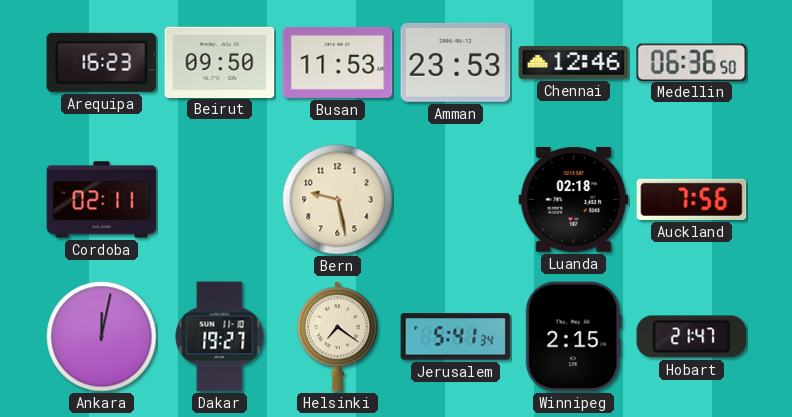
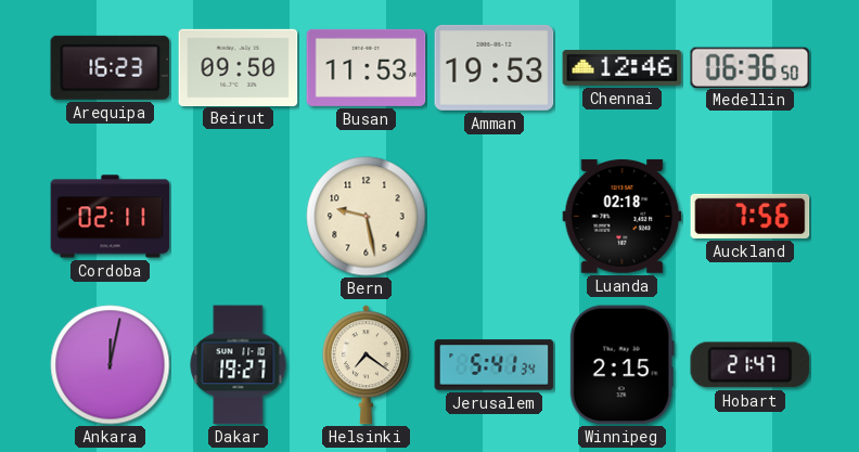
Amman: 23:53 -> 19:53
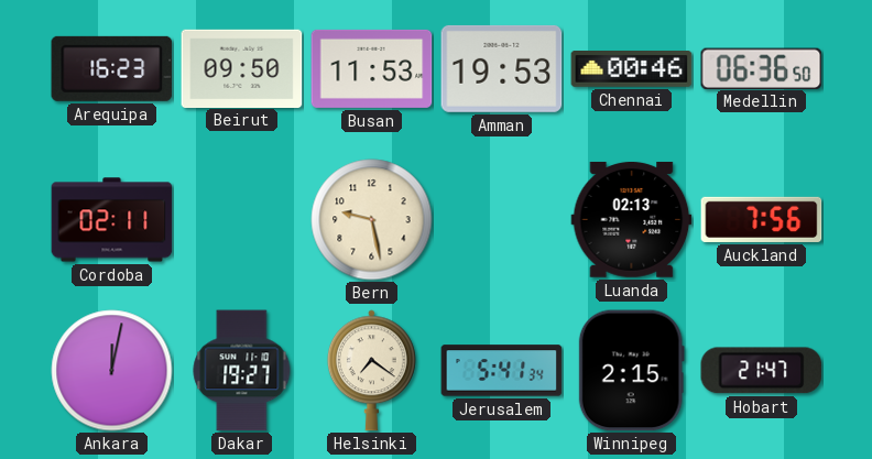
Chennai: 12:46 -> 00:46
Luanda: 02:18 -> 02:13
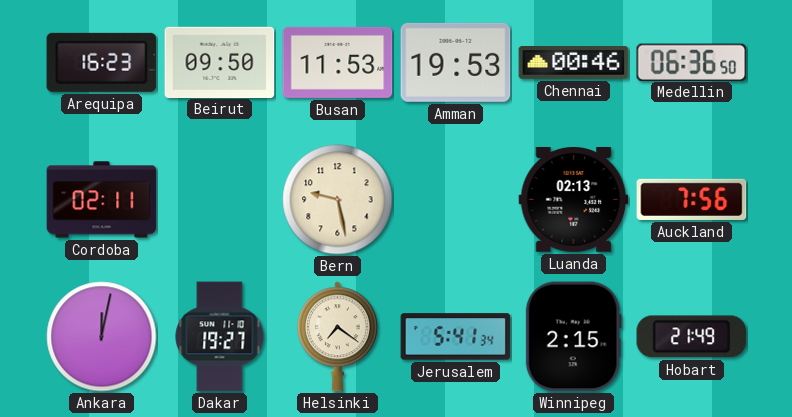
Hobart: 21:47 -> 21:49
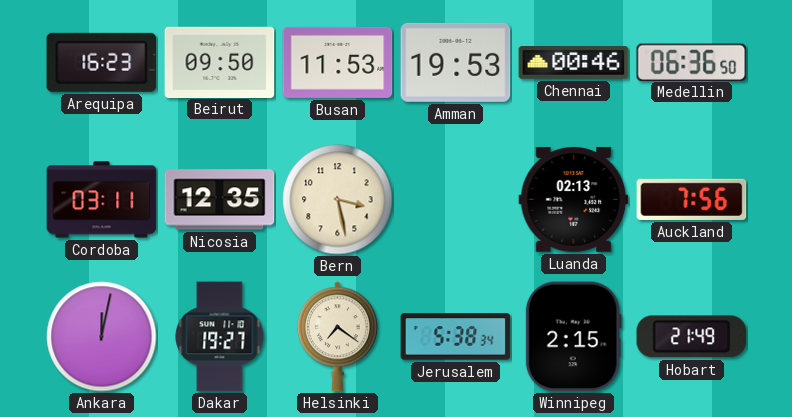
Cordoba: 02:11 -> 03:11
Nicosia: none -> 12:35
Bern: 9:28 -> 3:28
Jerusalem: 5:41 -> 5:38
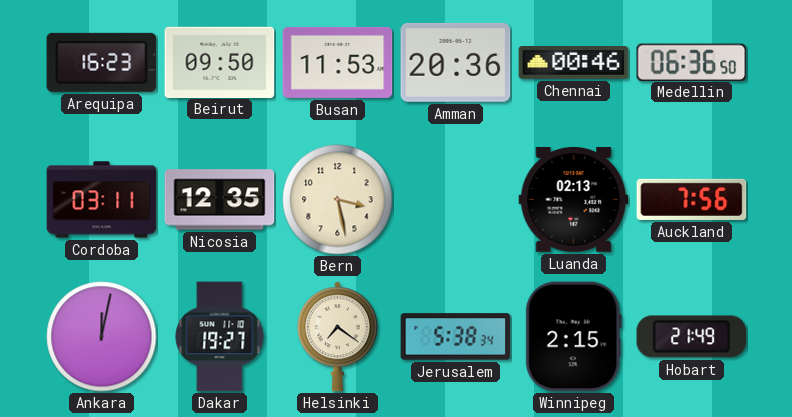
Amman: 19:53 -> 20:36
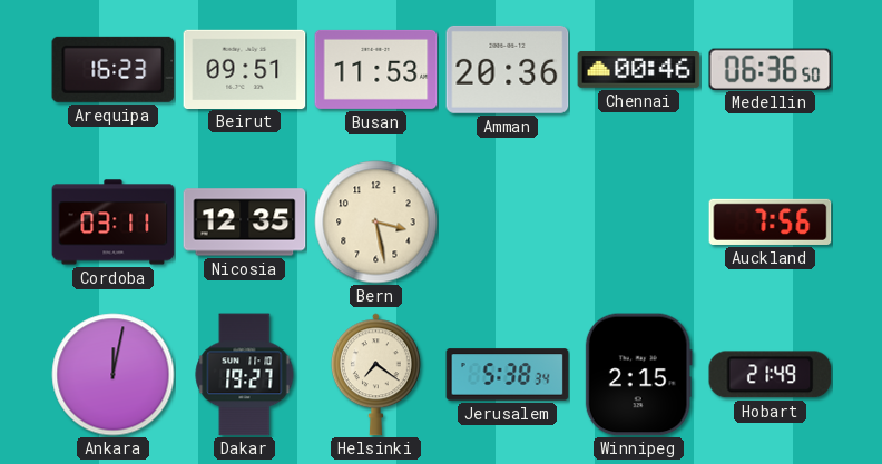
Beirut: 09:50 -> 09:51
Luanda: 02:13 -> none
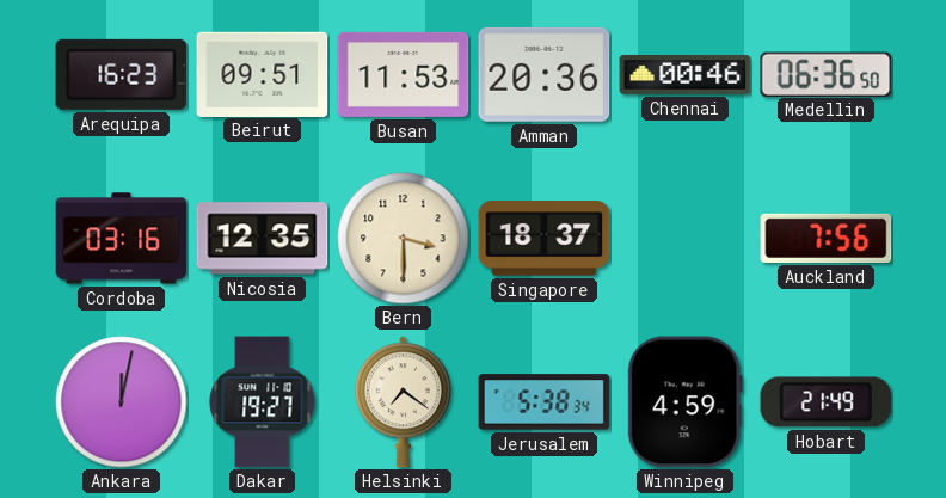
Cordoba: 03:11 -> 03:16
Bern: 3:28 -> 3:30
Singapore: none -> 18:37
Winnipeg: 2:15 -> 4:59
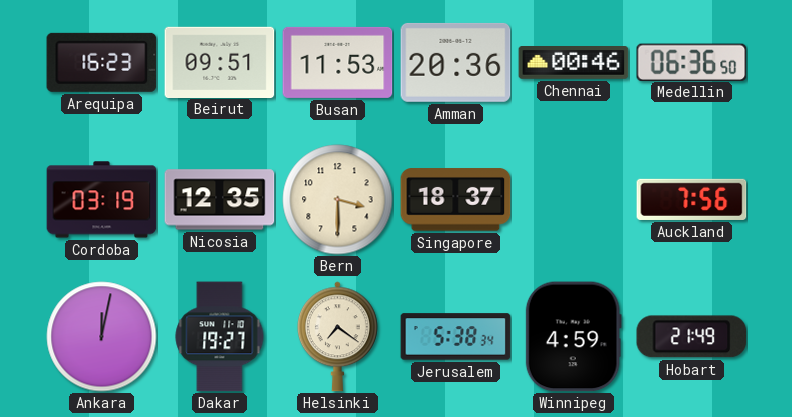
Cordoba: 03:16 -> 03:19
